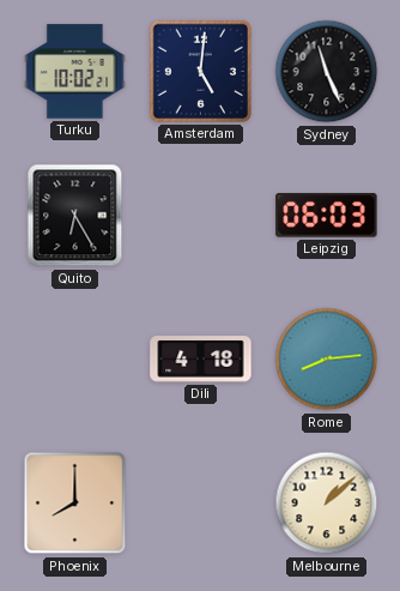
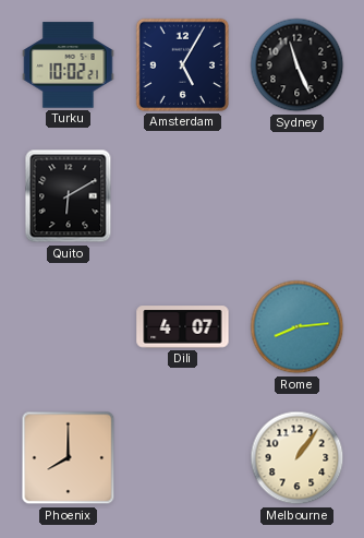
Amsterdam: 5:01 -> 5:05
Quito: 6:25 -> 6:10
Leipzig: 06:03 -> none
Dili: 4:18 -> 4:07
Melbourne: 1:08 -> 1:06
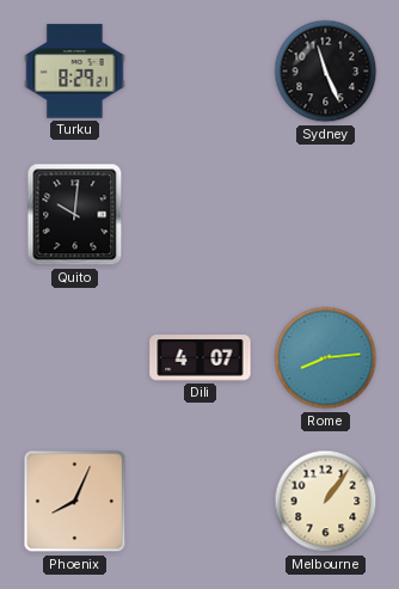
Turku: 10:02 -> 8:29
Amsterdam: 5:05 -> none
Quito: 6:10 -> 10:01
Phoenix: 8:00 -> 8:04
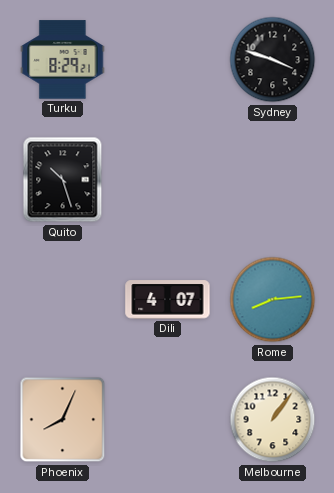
Sydney: 11:26 -> 3:48
Quito: 10:01 -> 10:27
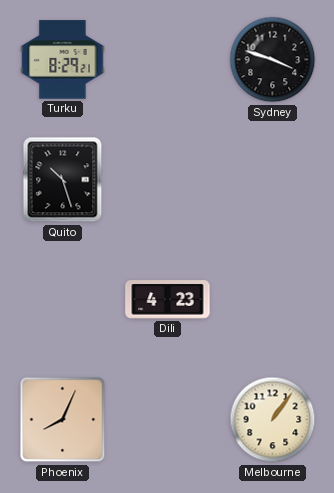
Dili: 4:07 -> 4:23
Rome: 8:14 -> none
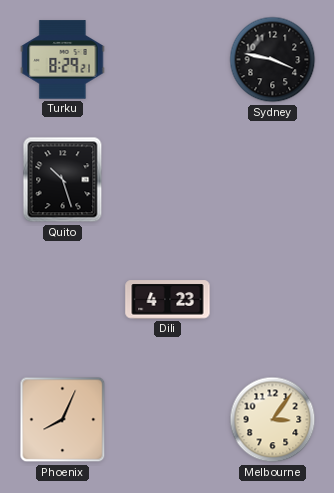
Sydney: 3:48 -> 3:47
Melbourne: 1:06 -> 3:06
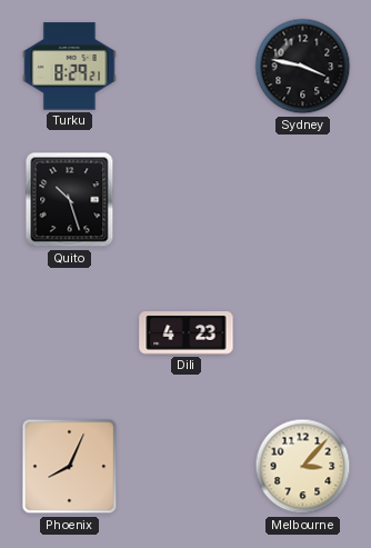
Melbourne: 3:06 -> 3:07
